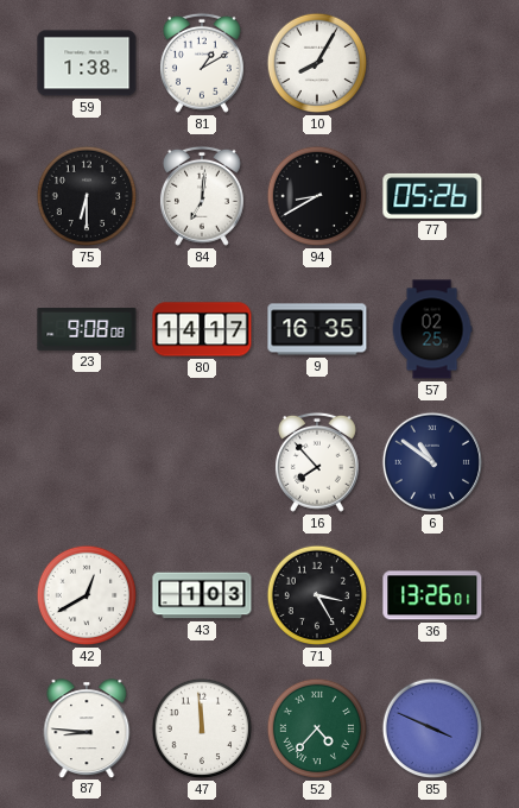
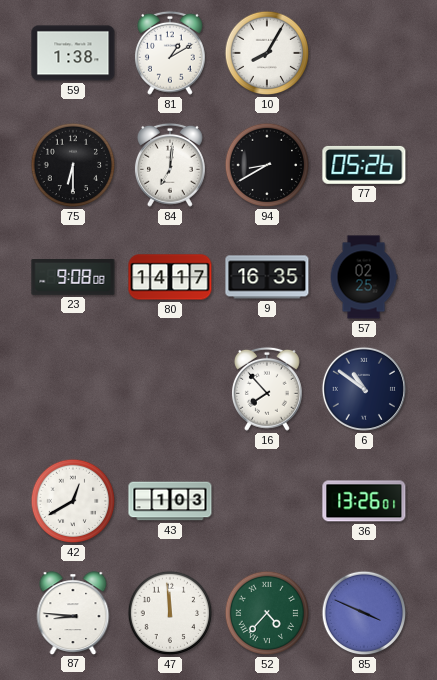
71: 3:25 -> none
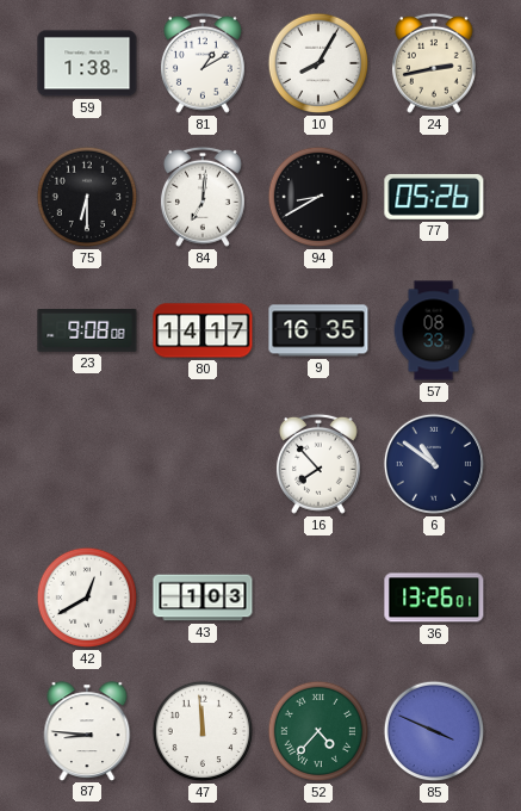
24: none -> 2:43
57: 02:25 -> 08:33
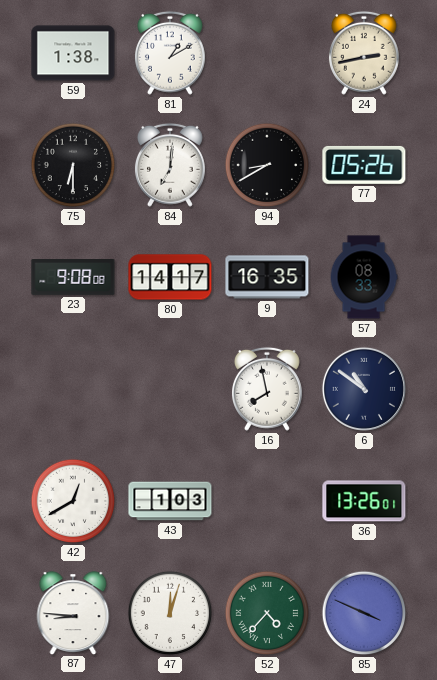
10: 8:05 -> none
16: 7:53 -> 7:58
47: 11:59 -> 12:03
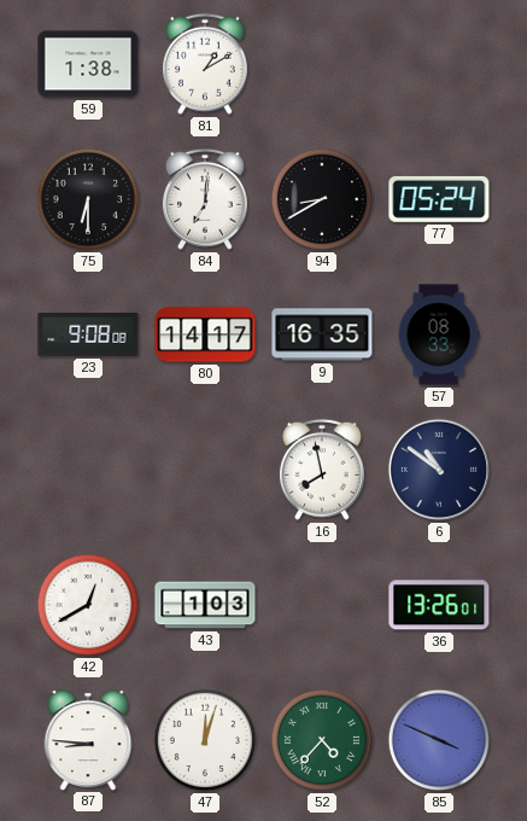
24: 2:43 -> none
77: 05:26 -> 05:24
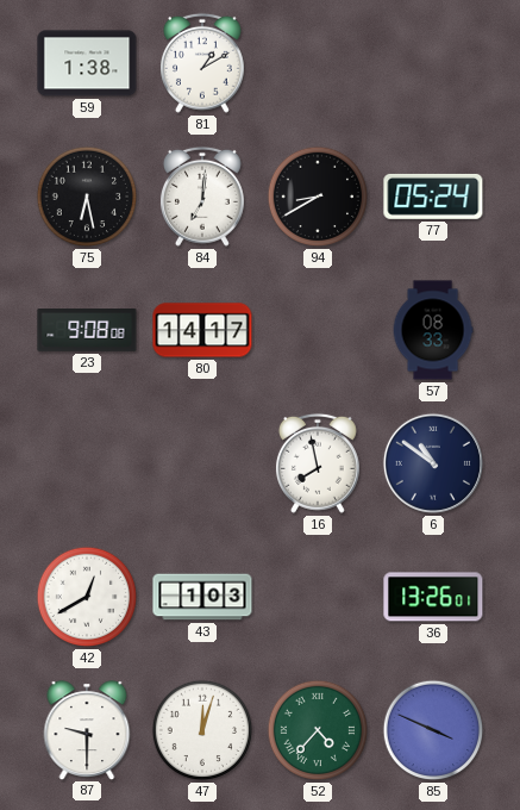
75: 6:30 -> 6:28
9: 16:35 -> none
87: 8:46 -> 9:30
